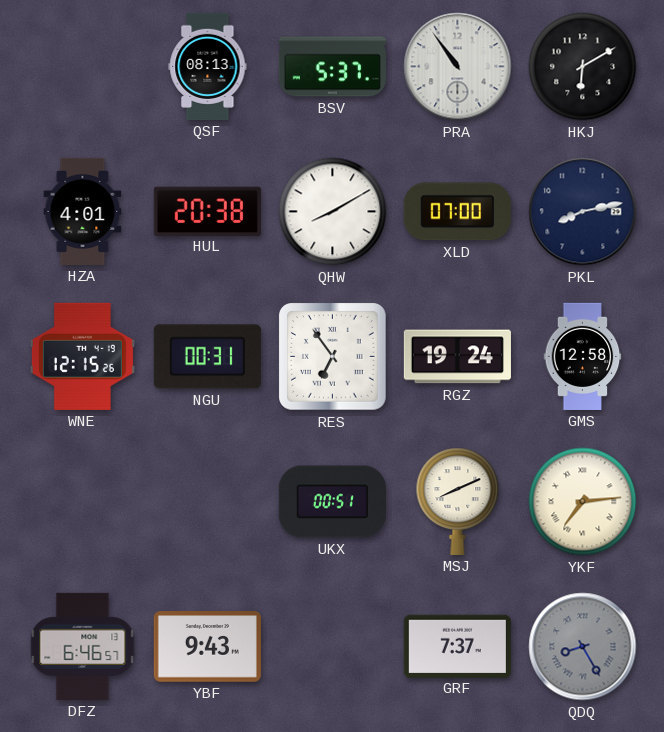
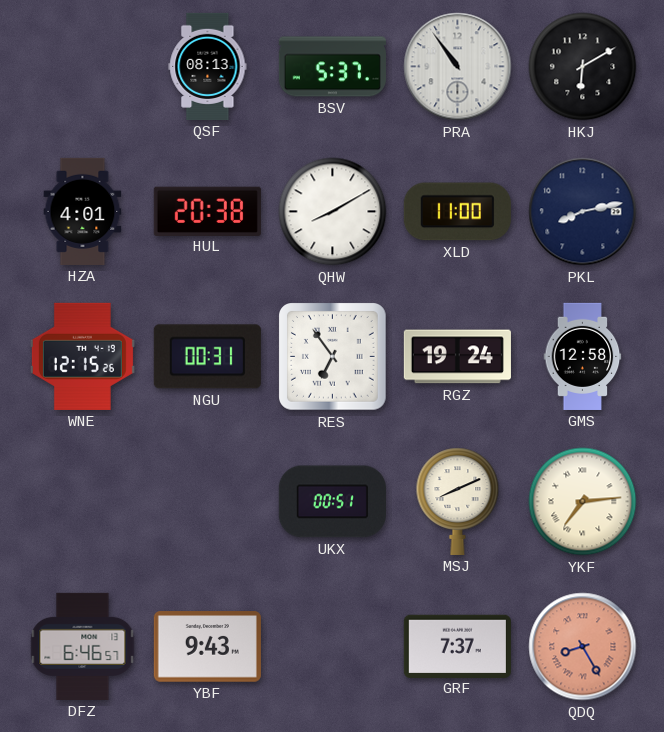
XLD: 07:00 -> 11:00
QDQ dial: grey -> salmon
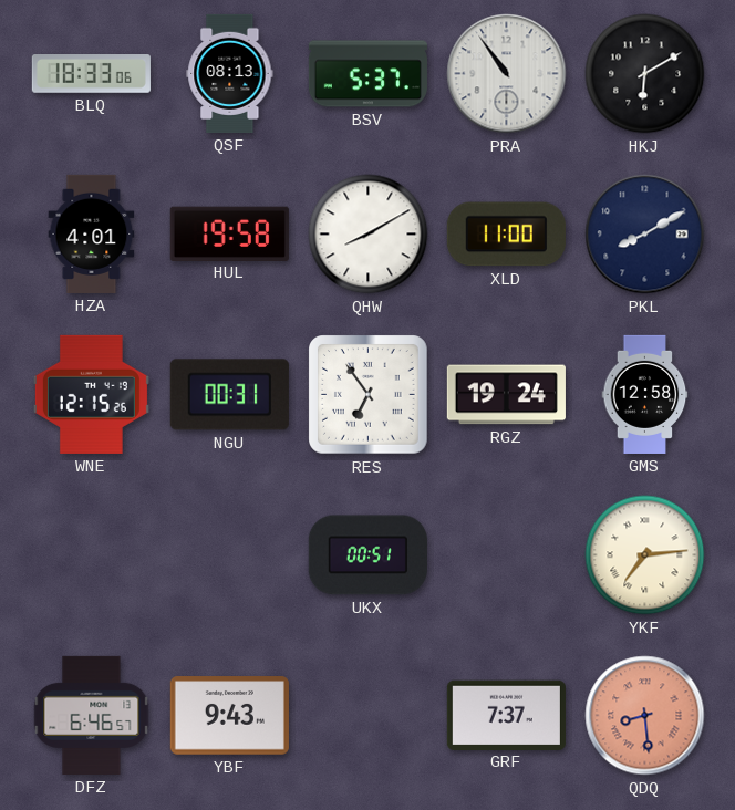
BLQ: none -> 18:33
HUL: 20:38 -> 19:58
PKL: 8:13 -> 8:10
MSJ: 8:11 -> none
QDQ: 8:25 -> 8:29
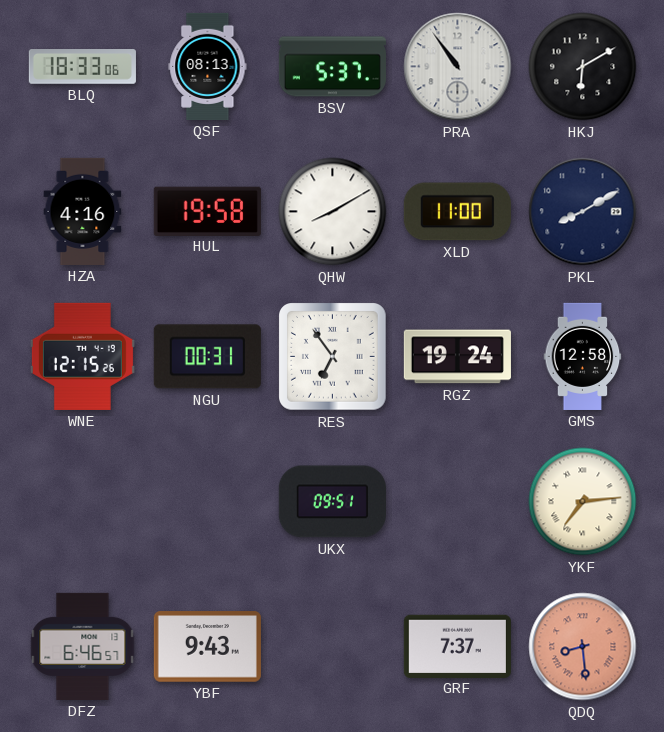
HZA: 4:01 -> 4:16
UKX: 00:51 -> 09:51
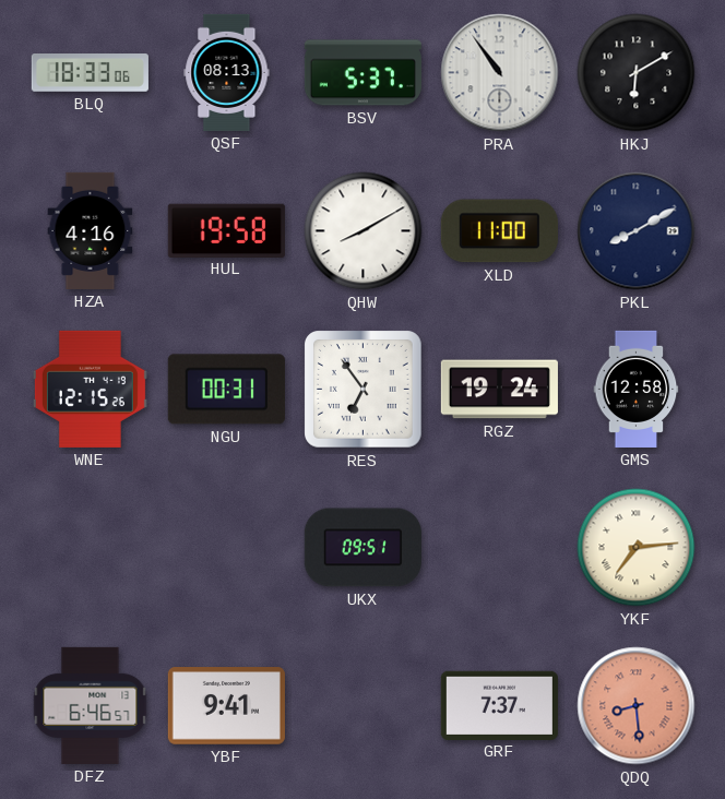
YBF: 9:43 -> 9:41
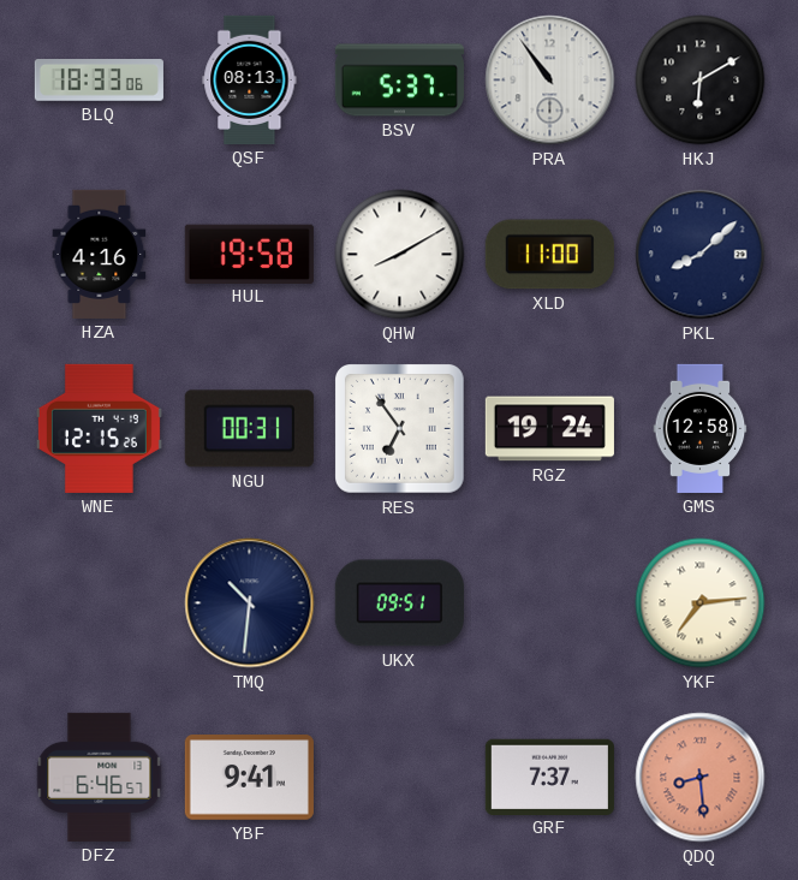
PKL: 8:10 -> 8:08
TMQ: none -> 10:31
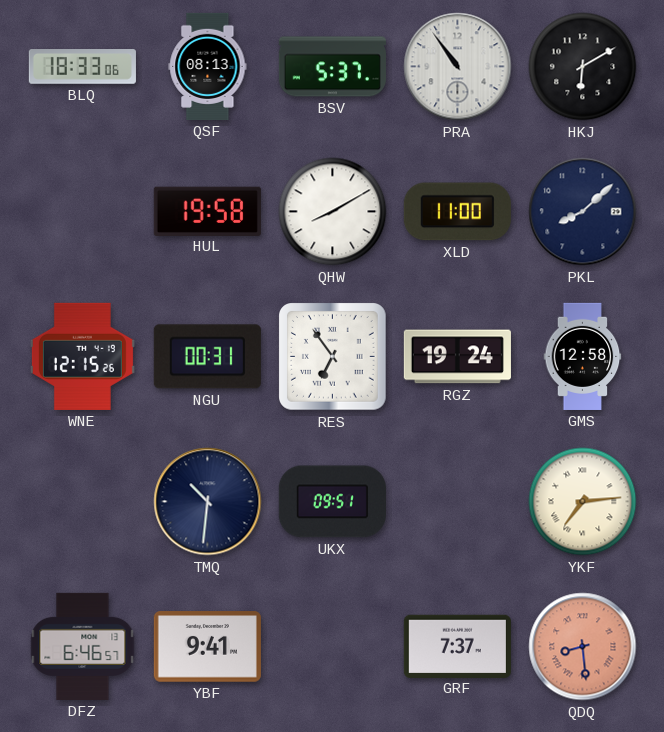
HZA: 4:16 -> none
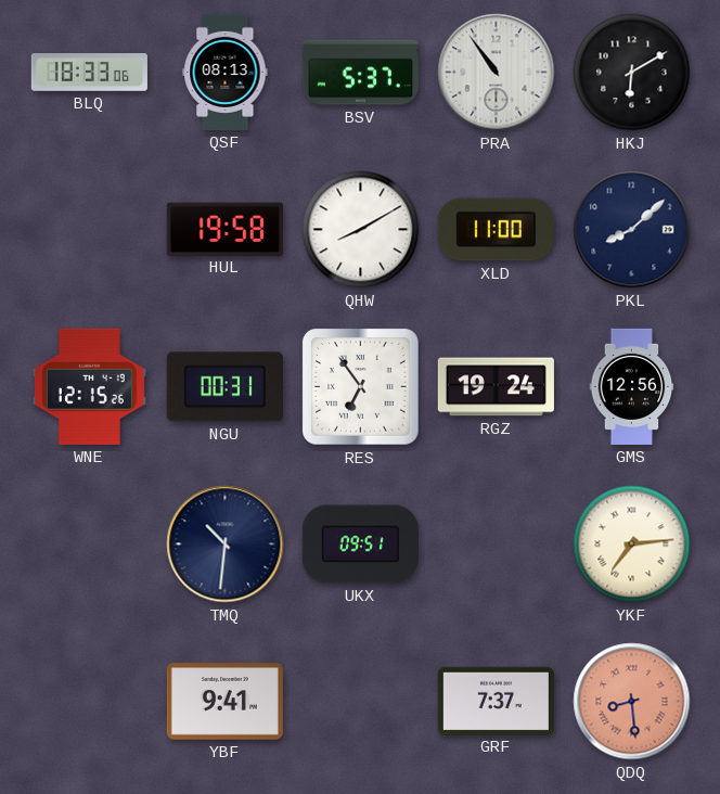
GMS: 12:58 -> 12:56
DFZ: 6:46 -> none
